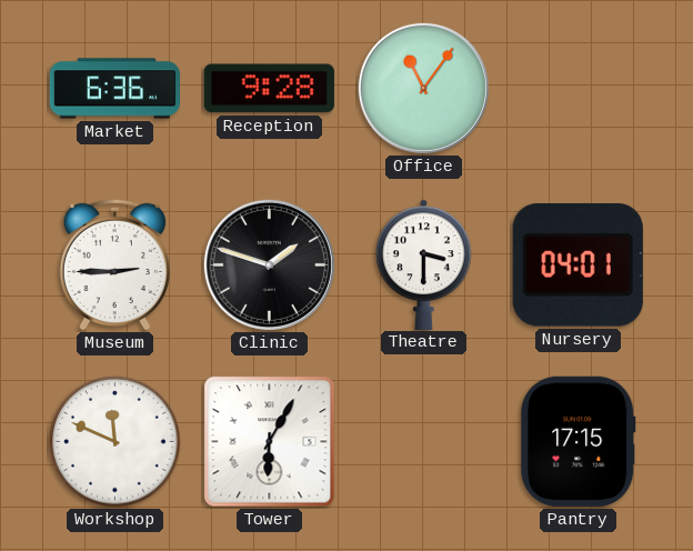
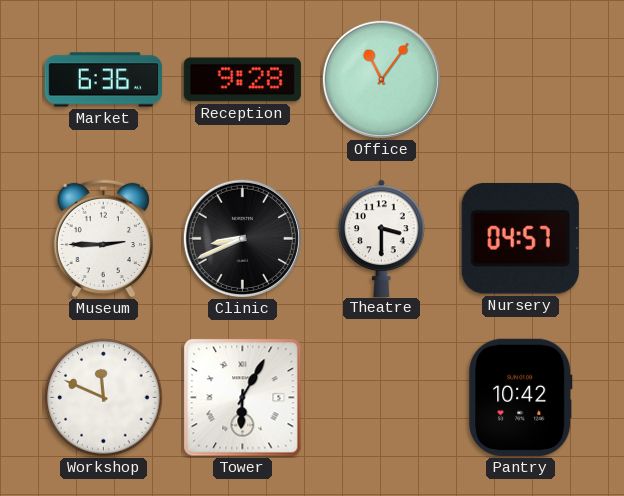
Clinic: 1:48 -> 8:41
Nursery: 04:01 -> 04:57
Pantry: 17:15 -> 10:42
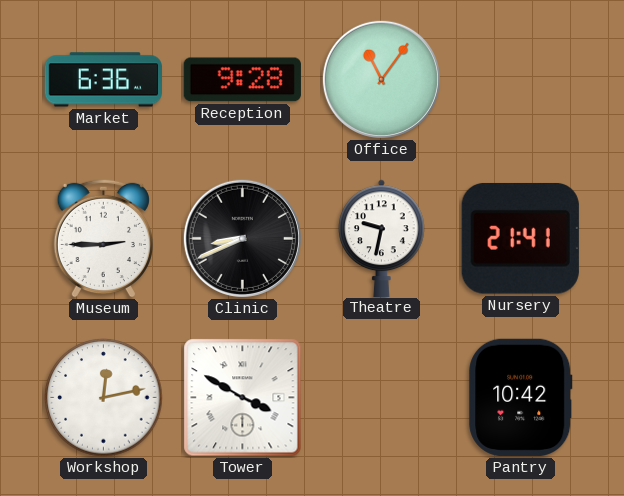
Theatre: 3:30 -> 9:32
Nursery: 04:57 -> 21:41
Workshop: 11:49 -> 12:13
Tower: 6:05 -> 3:50
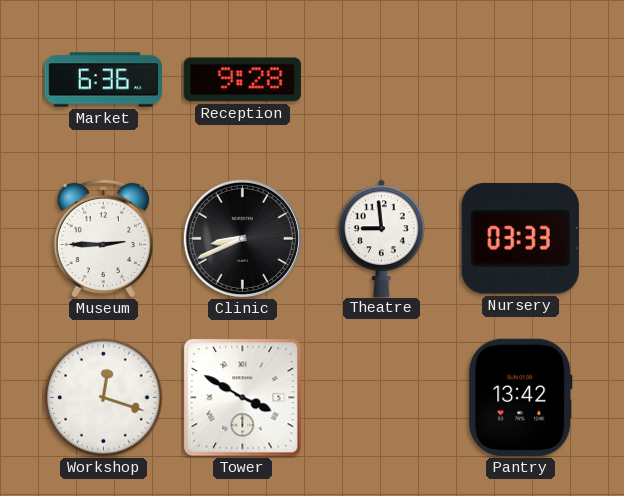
Office: 11:06 -> none
Theatre: 9:32 -> 8:59
Nursery: 21:41 -> 03:33
Workshop: 12:13 -> 12:18
Pantry: 10:42 -> 13:42
